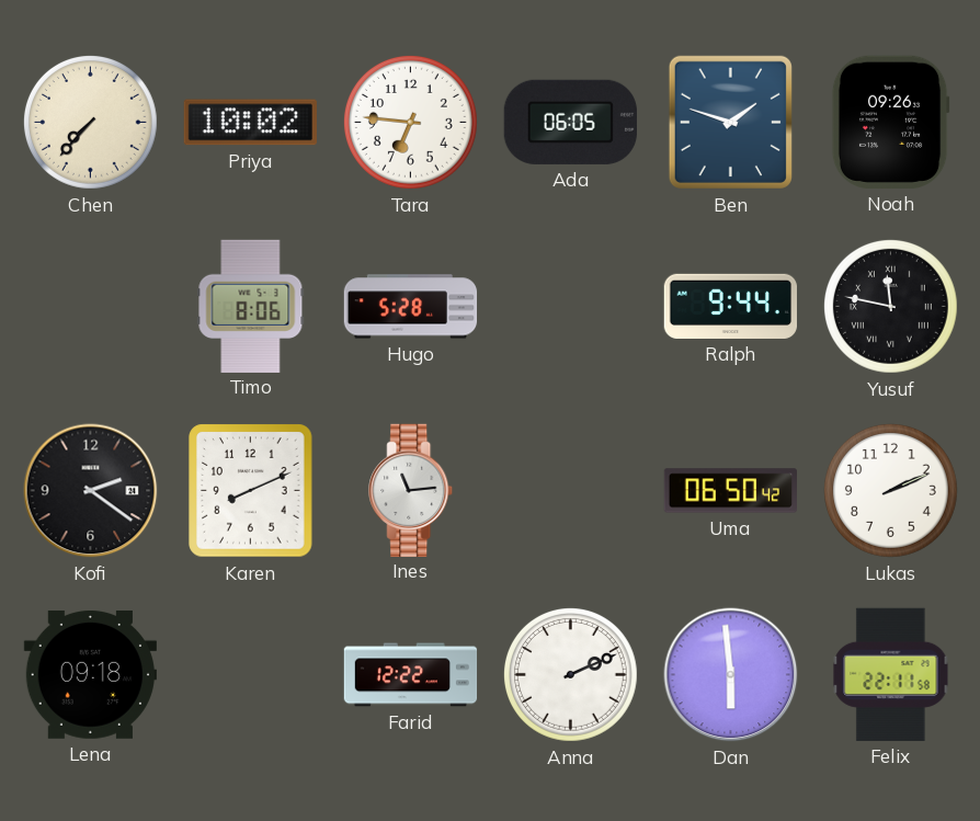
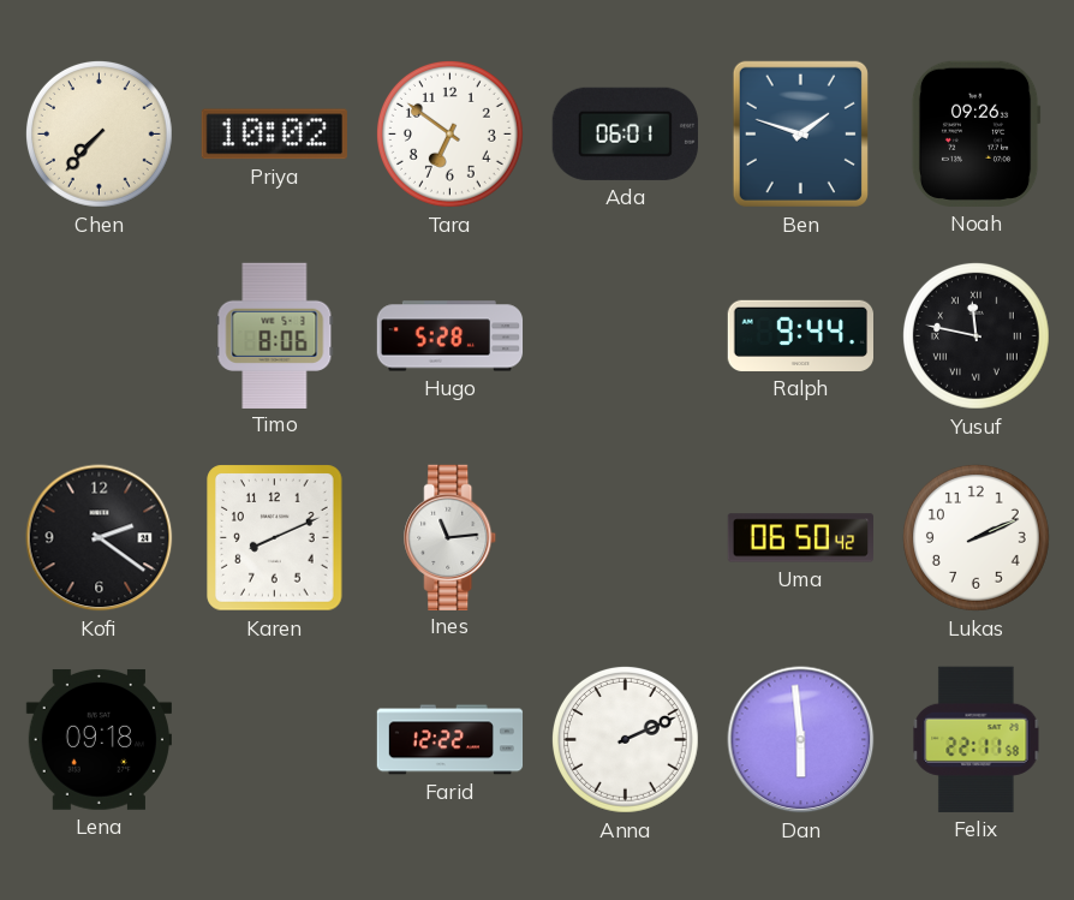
Tara: 6:46 -> 6:51
Ada: 06:05 -> 06:01
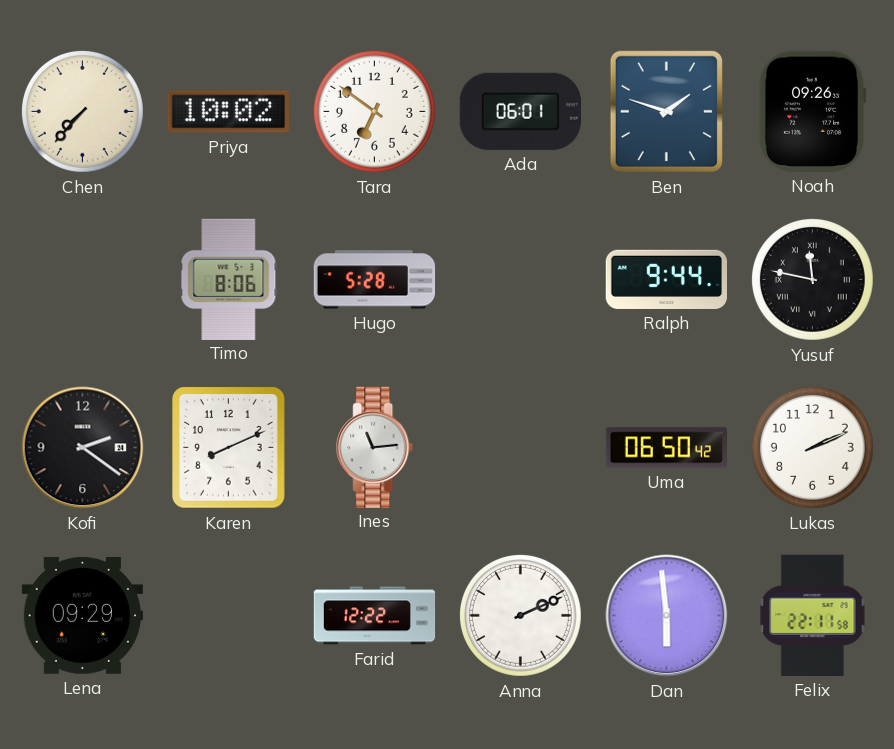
Lena: 09:18 -> 09:29
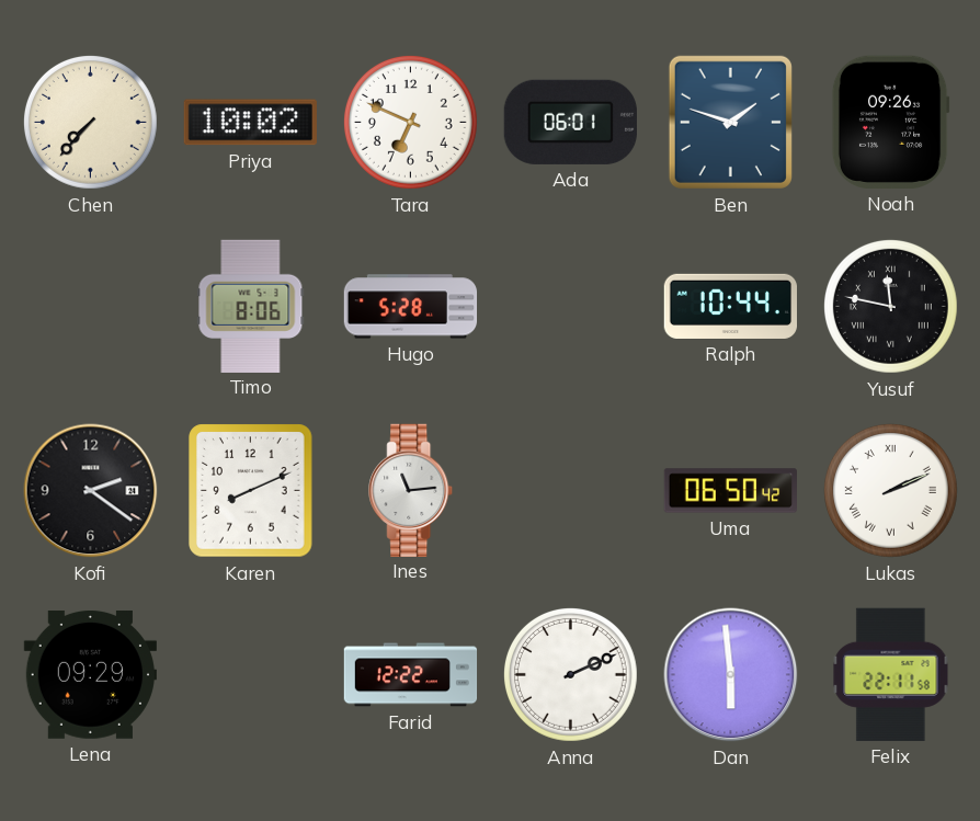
Tara: 6:51 -> 6:49
Ralph: 9:44 -> 10:44
Lukas numerals: Arabic -> Roman
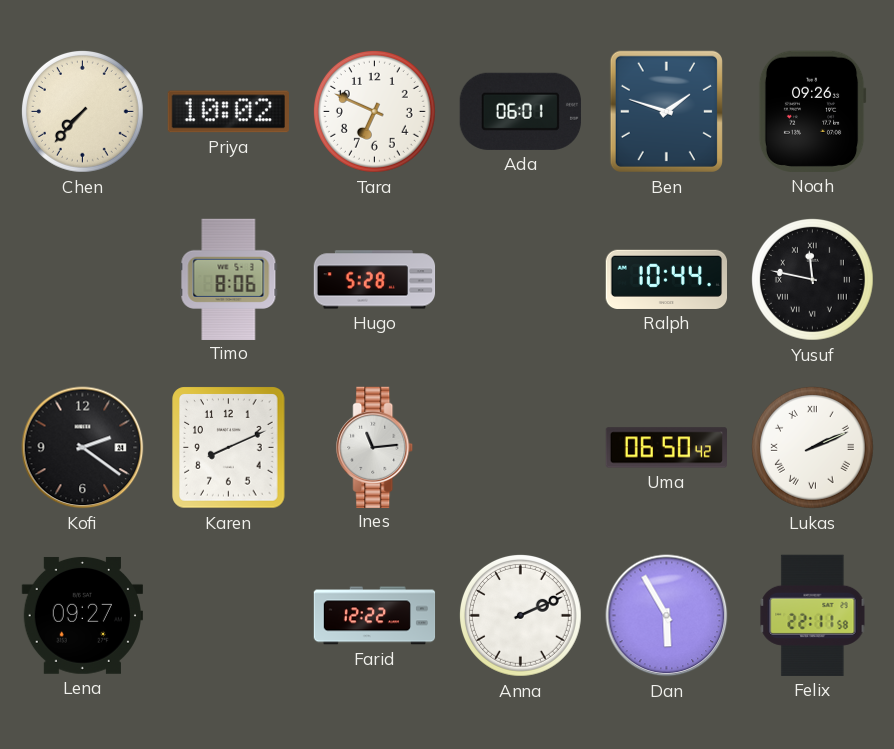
Lena: 09:29 -> 09:27
Dan: 5:59 -> 5:55
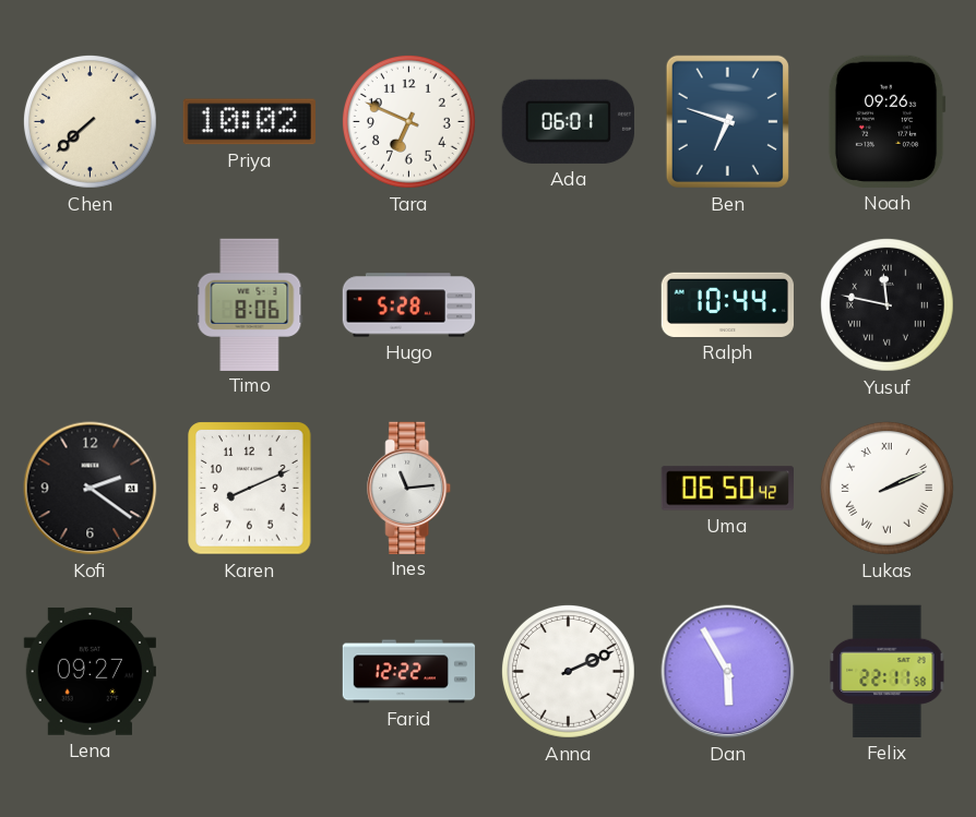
Chen: 7:37 -> 7:38
Ben: 1:48 -> 6:48
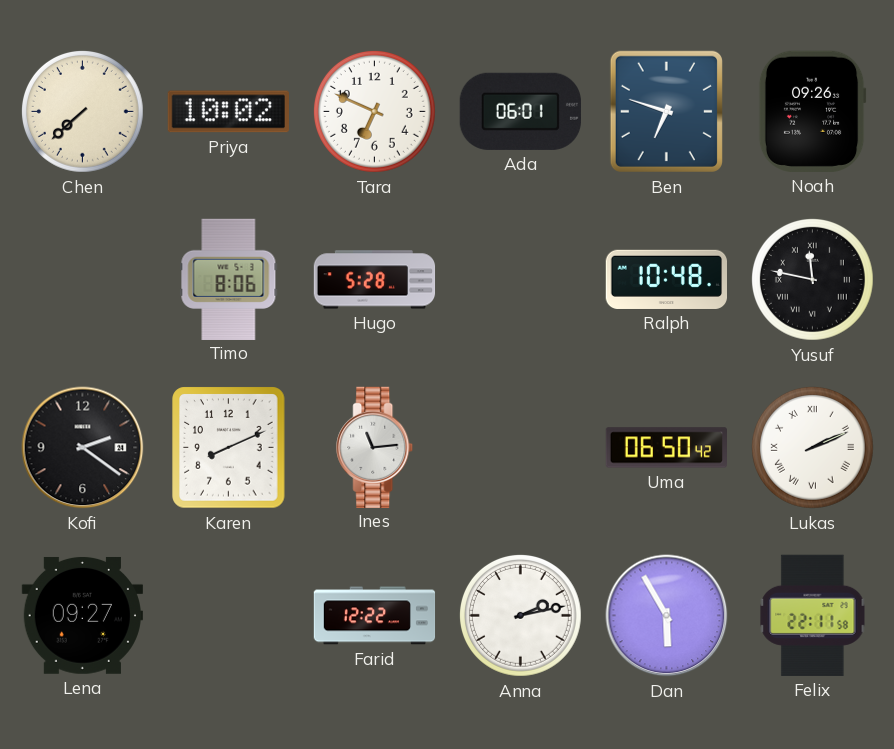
Ralph: 10:44 -> 10:48
Anna: 2:11 -> 2:13
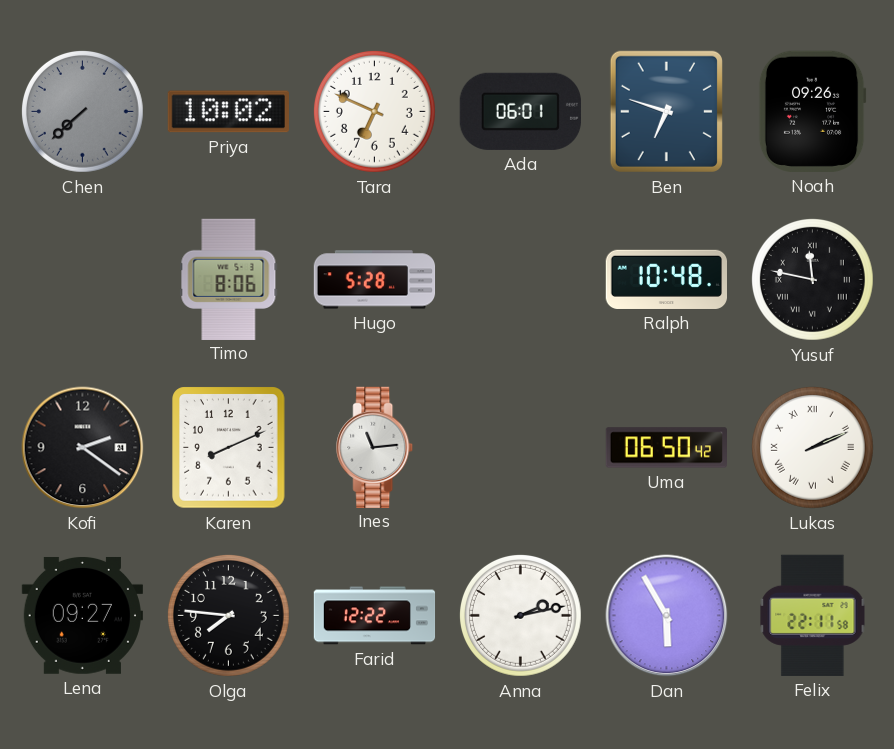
Chen dial: cream -> grey
Olga: none -> 7:46
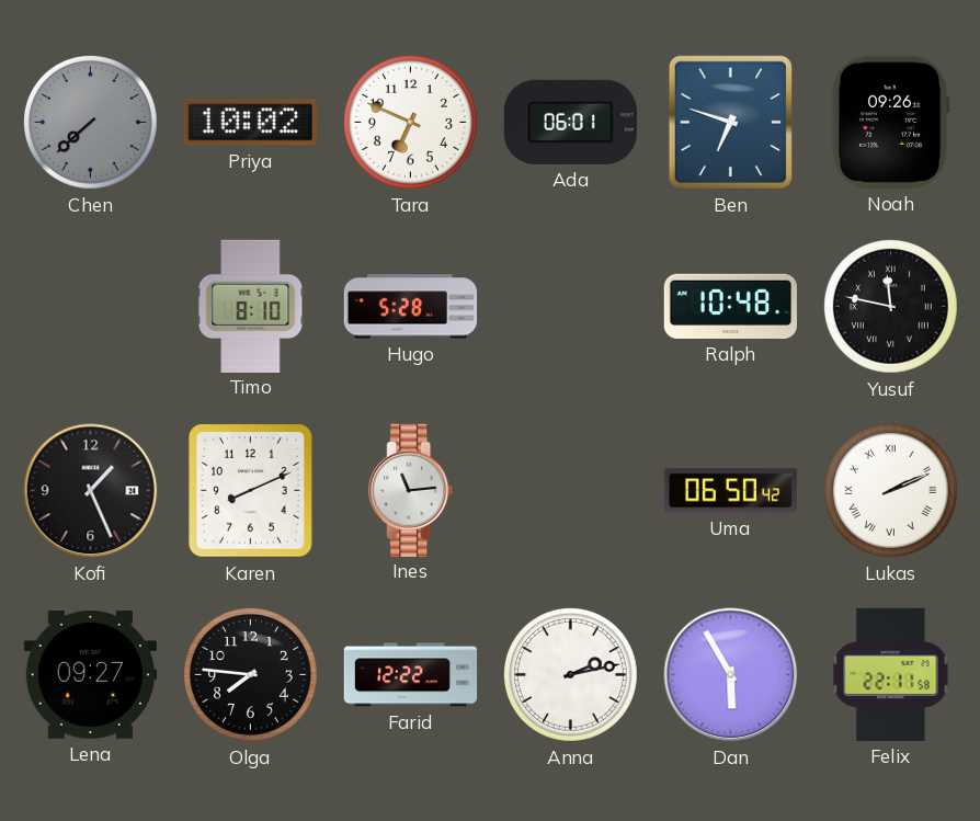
Timo: 8:06 -> 8:10
Kofi: 2:21 -> 1:26
